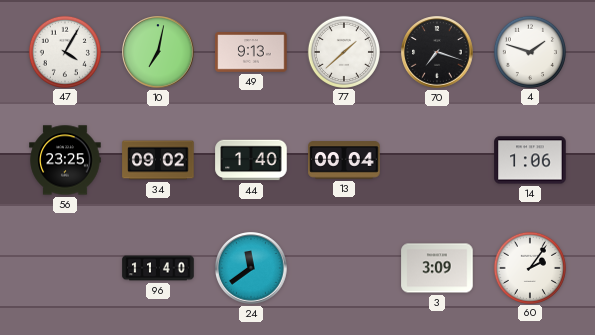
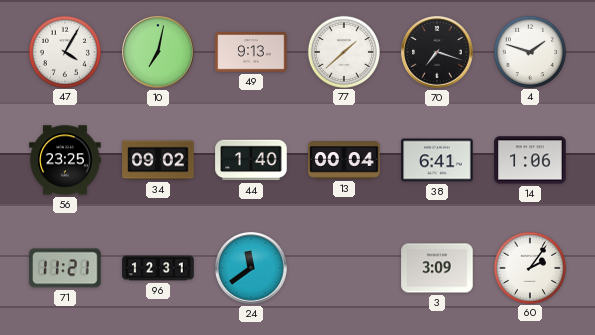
38: none -> 6:41
71: none -> 11:21
96: 11:40 -> 12:31
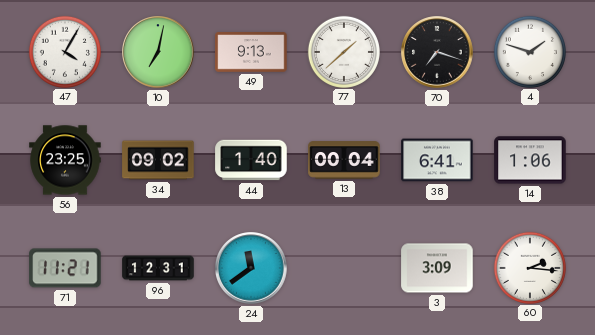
60: 2:06 -> 2:16
